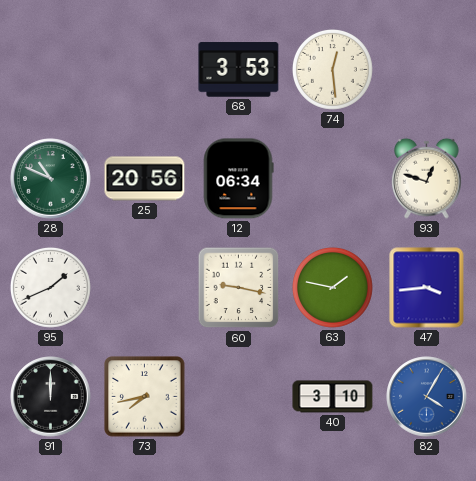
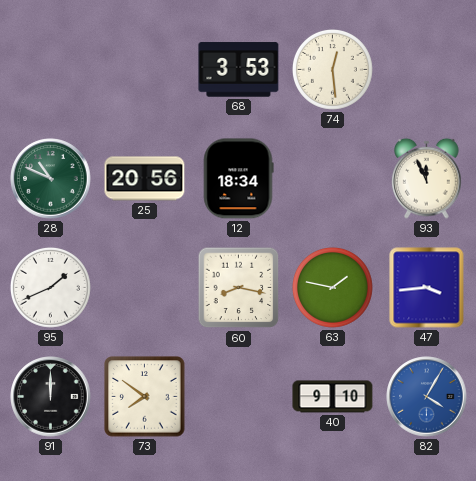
12: 06:34 -> 18:34
93: 12:48 -> 11:56
60: 9:17 -> 8:17
73: 7:43 -> 7:51
40: 3:10 -> 9:10
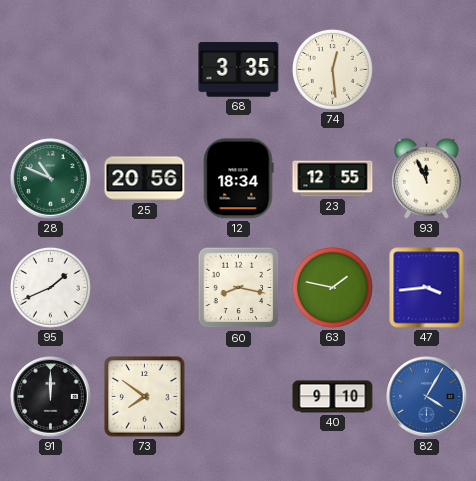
68: 3:53 -> 3:35
23: none -> 12:55
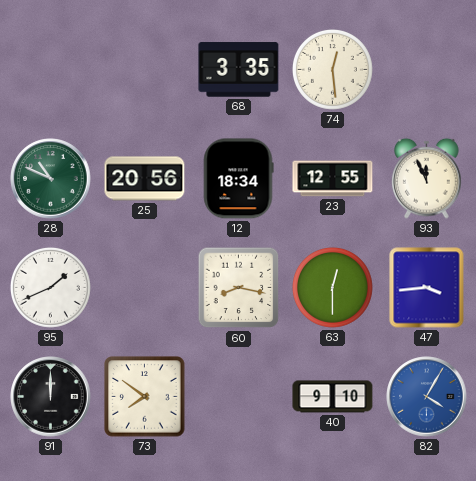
63: 1:47 -> 12:30
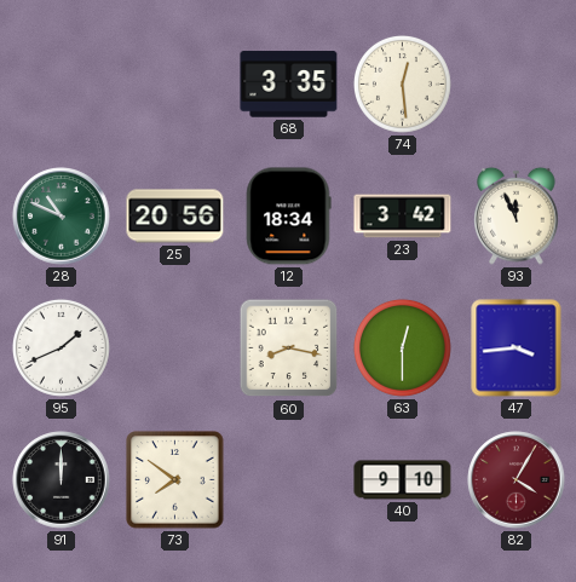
23: 12:55 -> 3:42
82 dial: blue -> burgundy
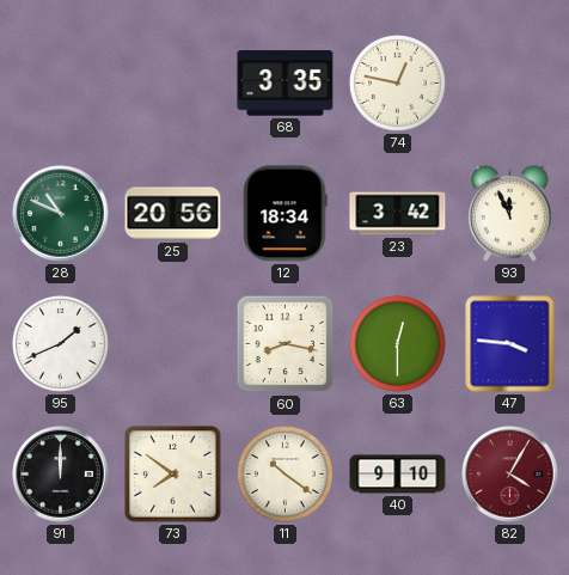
74: 12:29 -> 12:47
47: 3:44 -> 3:46
11: none -> 10:21
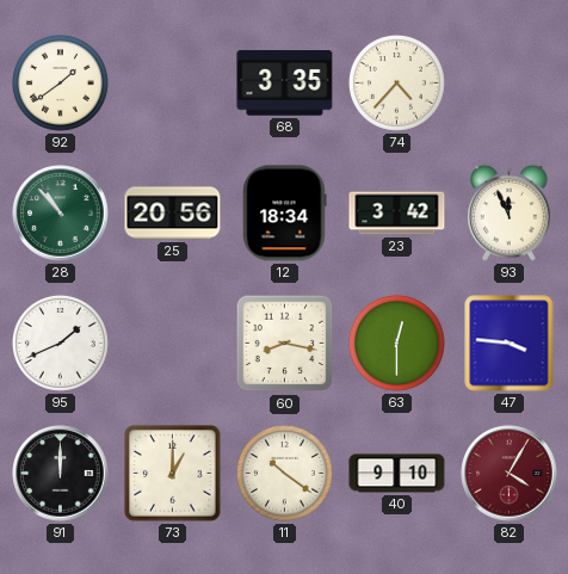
92: none -> 1:39
74: 12:47 -> 4:37
28: 10:49 -> 10:53
73: 7:51 -> 1:00
